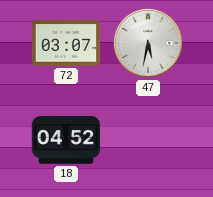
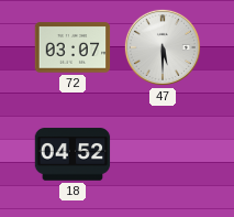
47: 5:32 -> 5:30
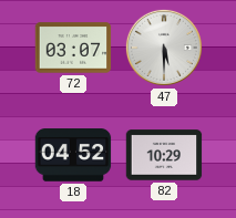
82: none -> 10:29
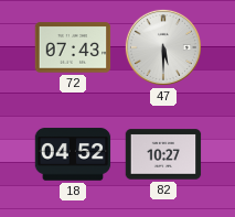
72: 03:07 -> 07:43
82: 10:29 -> 10:27
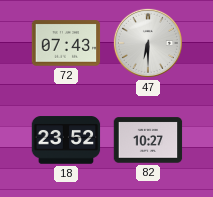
47: 5:30 -> 6:30
18: 04:52 -> 23:52
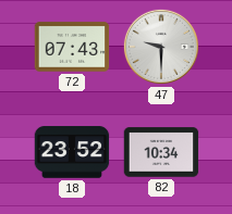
47: 6:30 -> 9:30
82: 10:27 -> 10:34
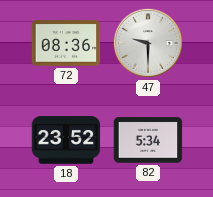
72: 07:43 -> 08:36
82: 10:34 -> 5:34
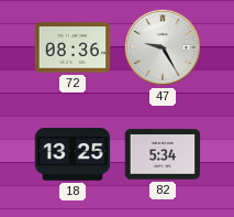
47: 9:30 -> 9:25
18: 23:52 -> 13:25
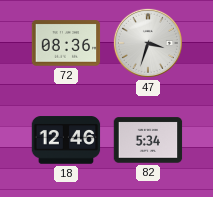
47: 9:25 -> 3:33
18: 13:25 -> 12:46
